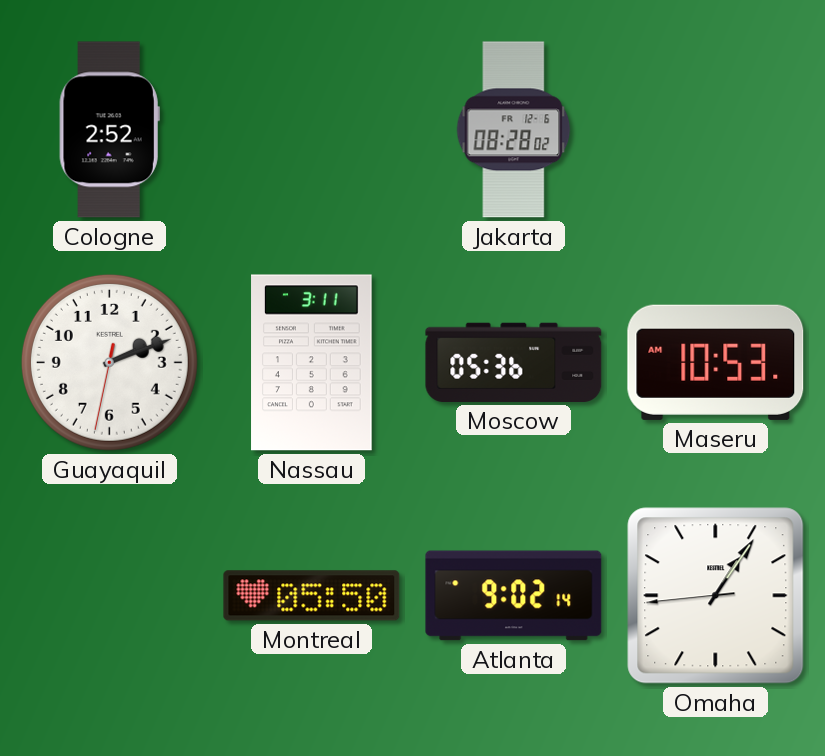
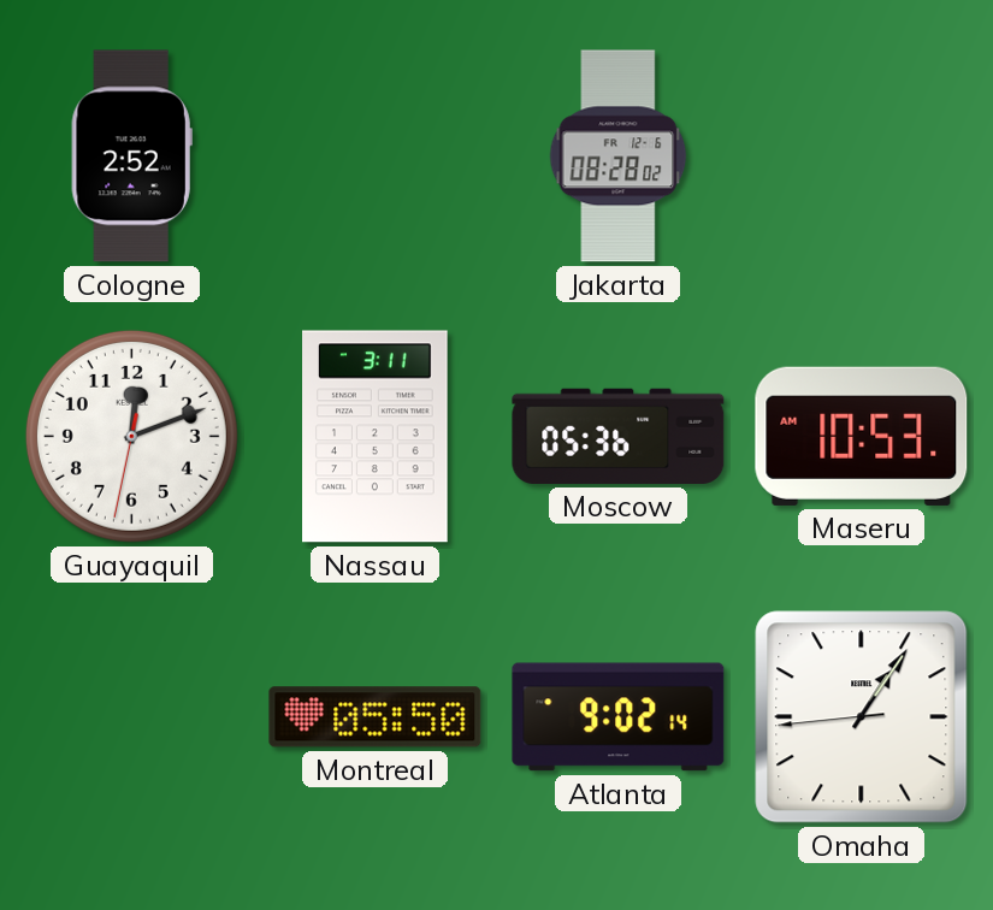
Guayaquil: 2:11 -> 12:11
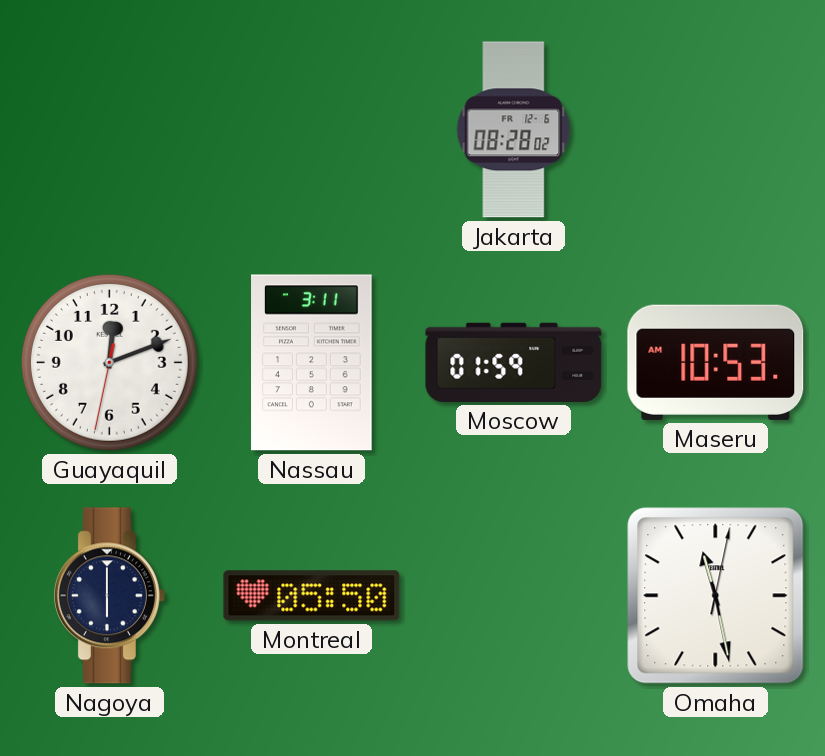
Cologne: 2:52 -> none
Moscow: 05:36 -> 01:59
Nagoya: none -> 6:00
Atlanta: 9:02 -> none
Omaha: 1:05 -> 11:28
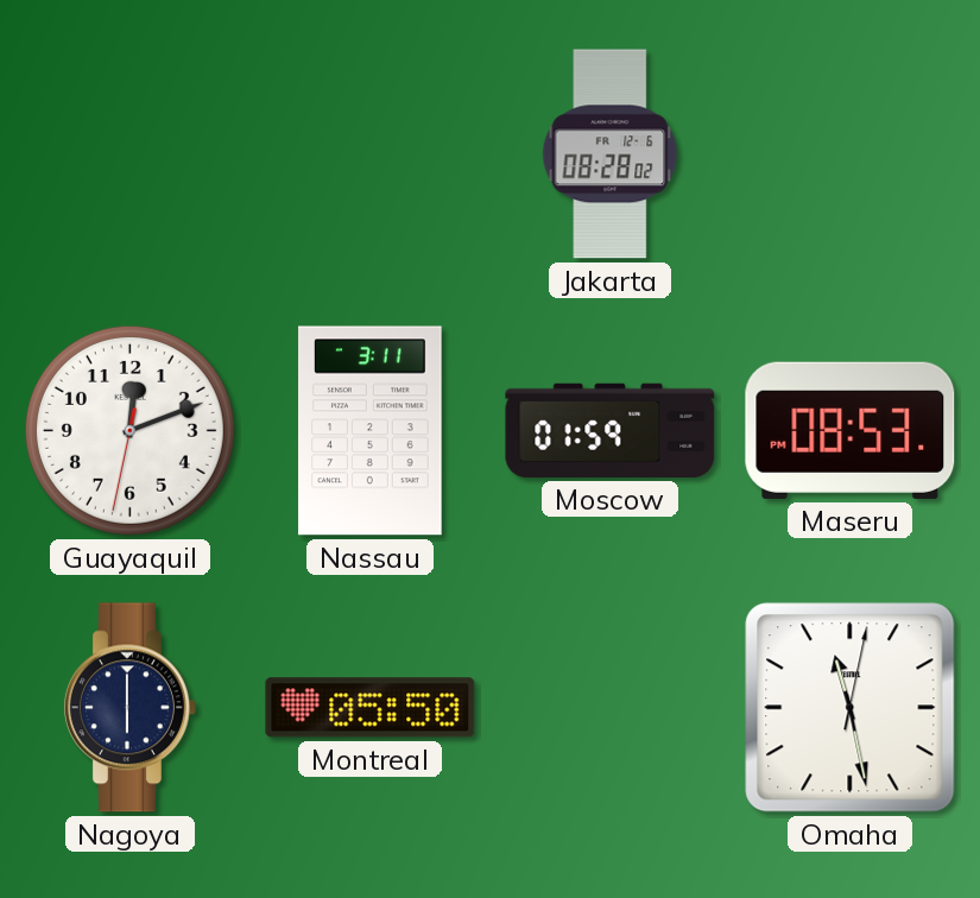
Maseru: 10:53 -> 08:53
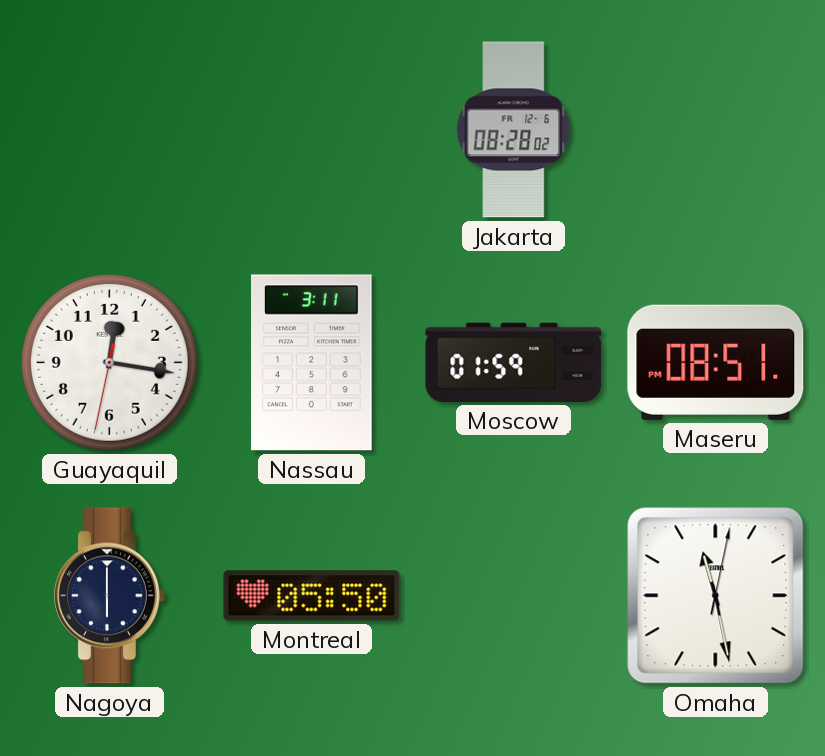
Guayaquil: 12:11 -> 12:16
Maseru: 08:53 -> 08:51
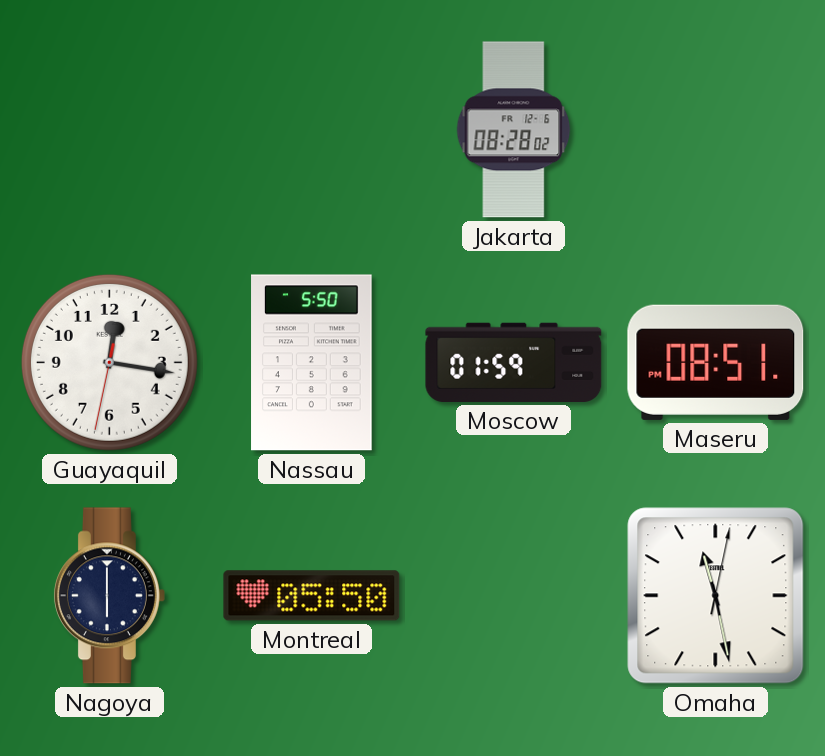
Nassau: 3:11 -> 5:50
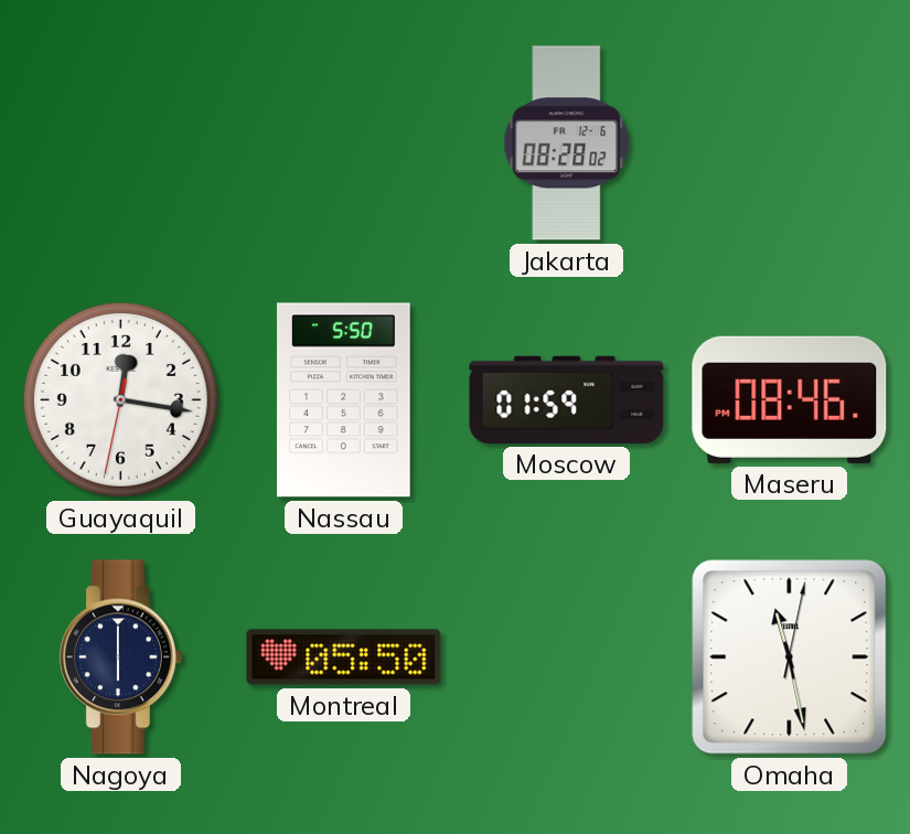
Maseru: 08:51 -> 08:46
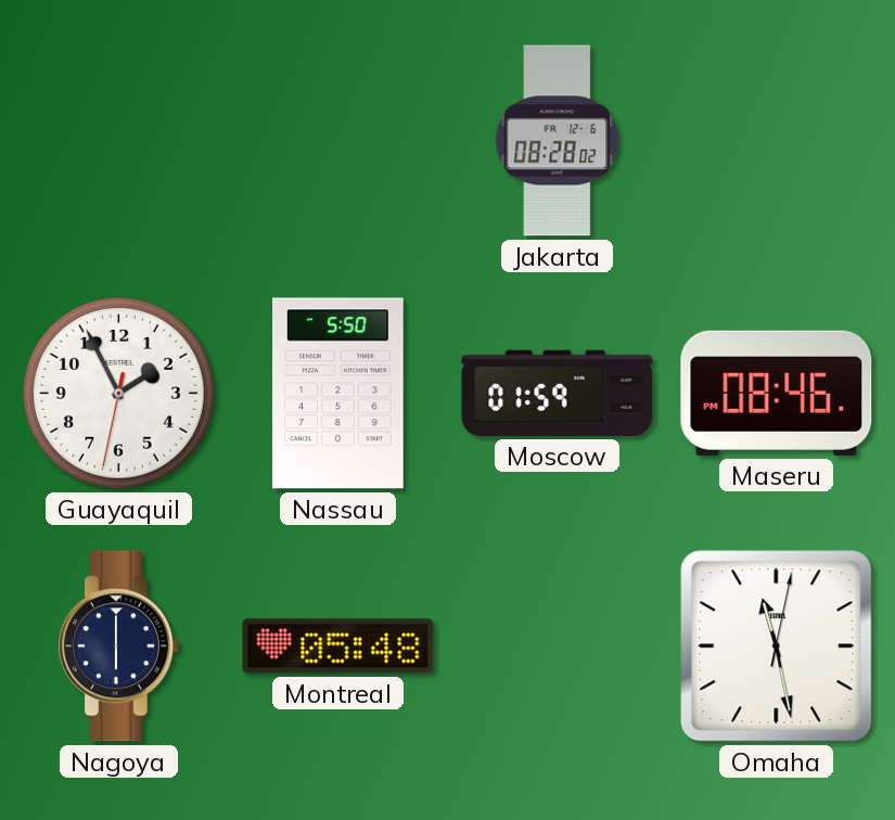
Guayaquil: 12:16 -> 1:55
Montreal: 05:50 -> 05:48
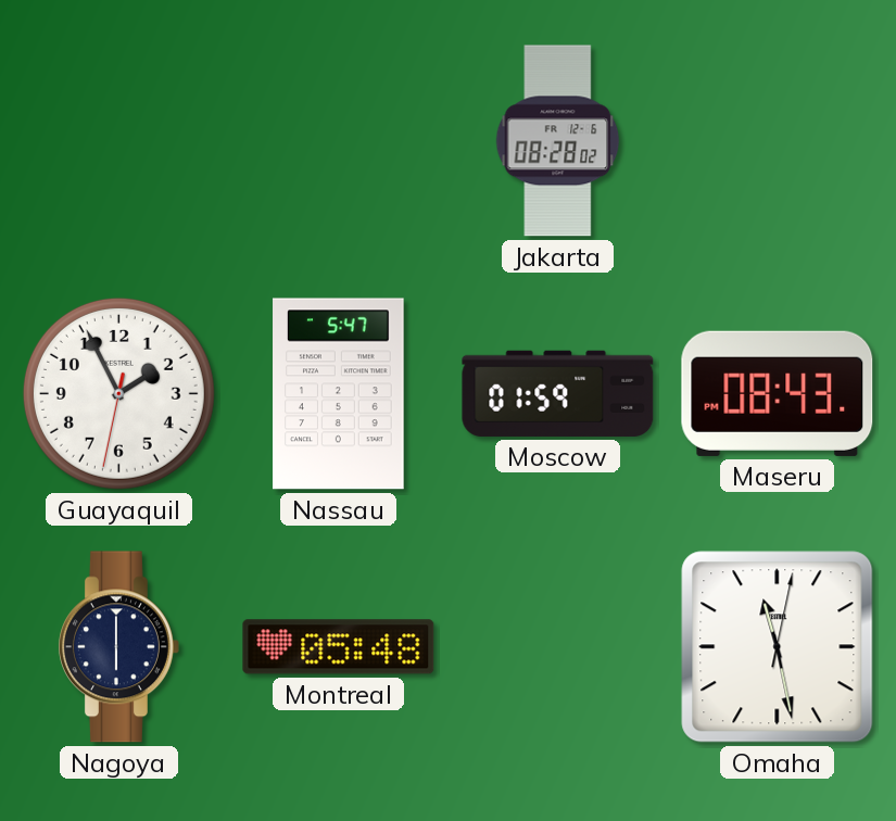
Nassau: 5:50 -> 5:47
Maseru: 08:46 -> 08:43
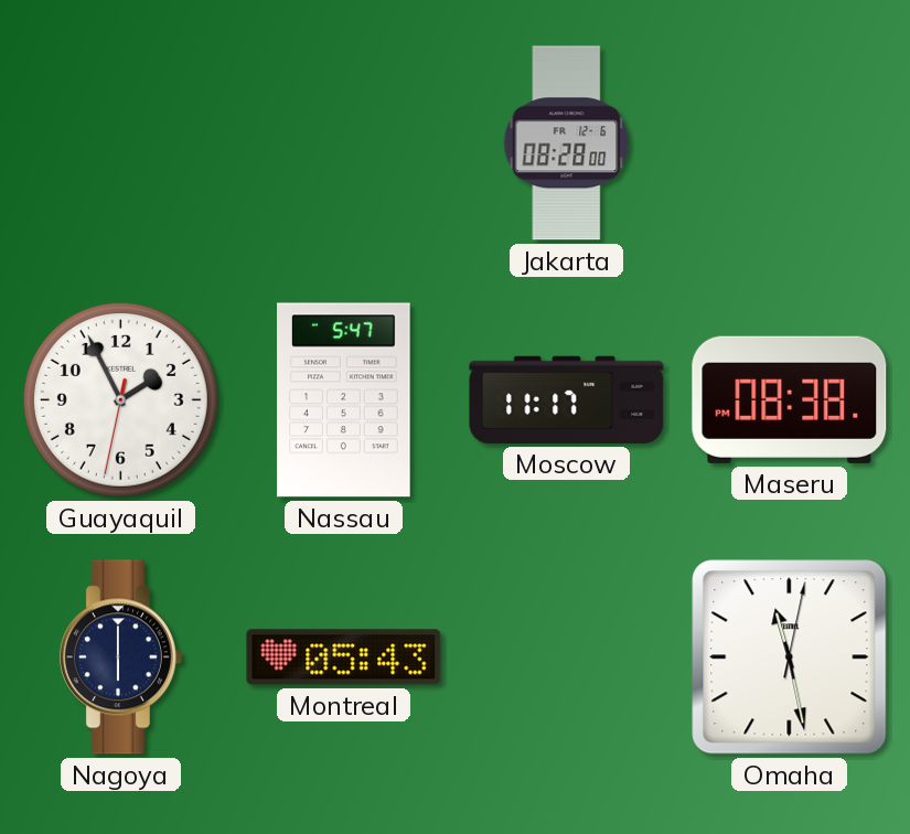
Jakarta: 08:28:02 -> 08:28:00
Moscow: 01:59 -> 11:17
Maseru: 08:43 -> 08:38
Montreal: 05:48 -> 05:43
